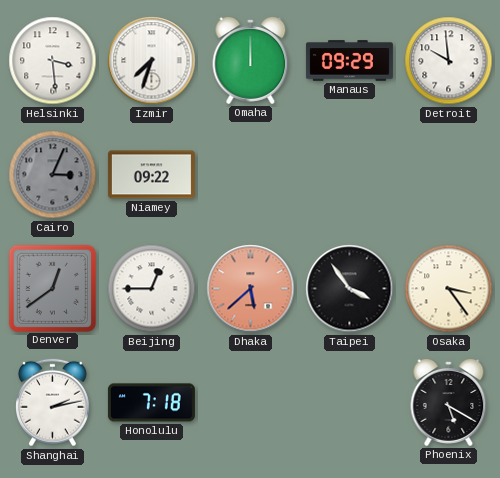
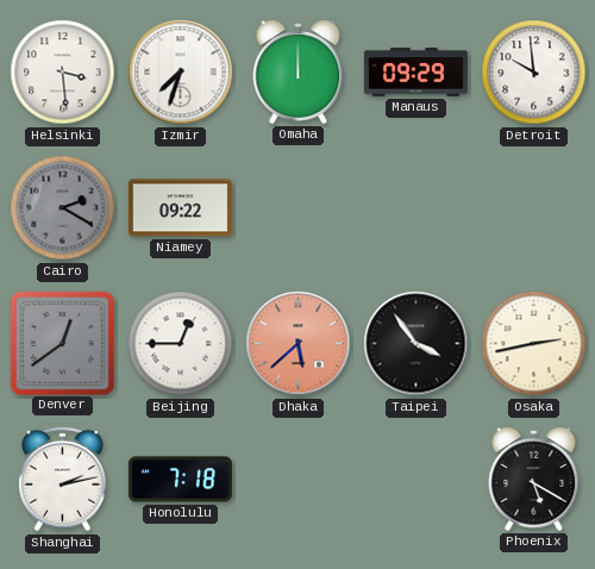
Cairo: 3:04 -> 2:20
Osaka: 3:24 -> 2:43
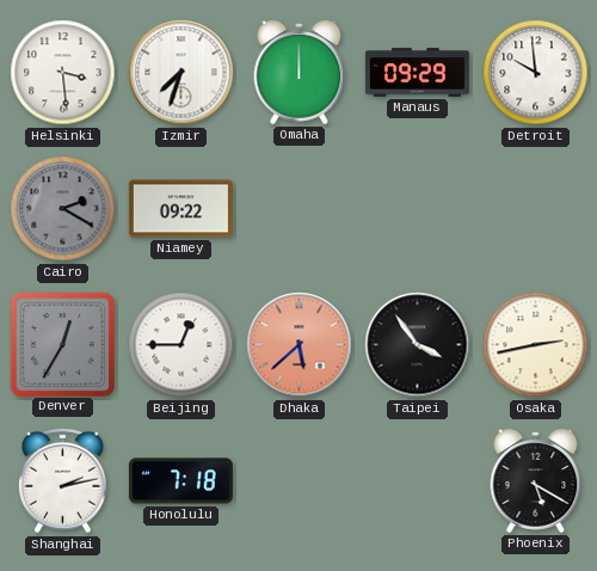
Denver: 12:39 -> 12:35
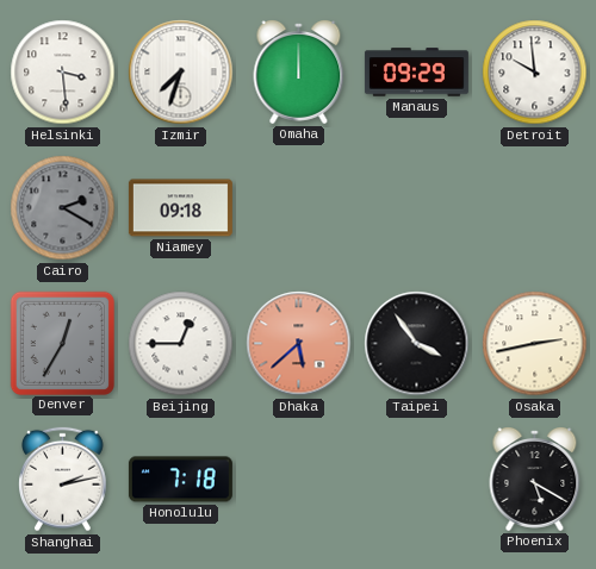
Niamey: 09:22 -> 09:18
